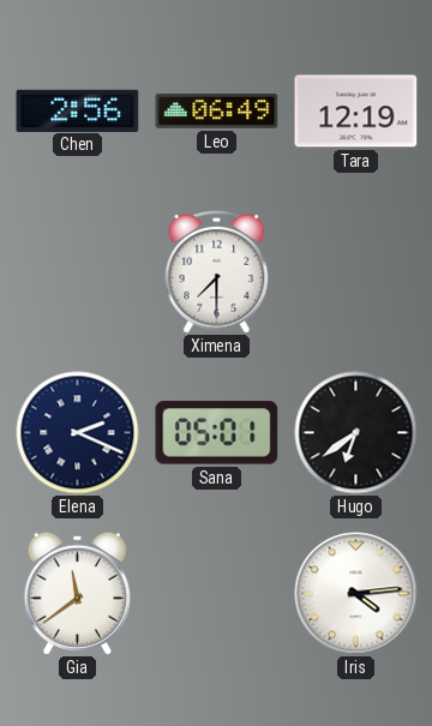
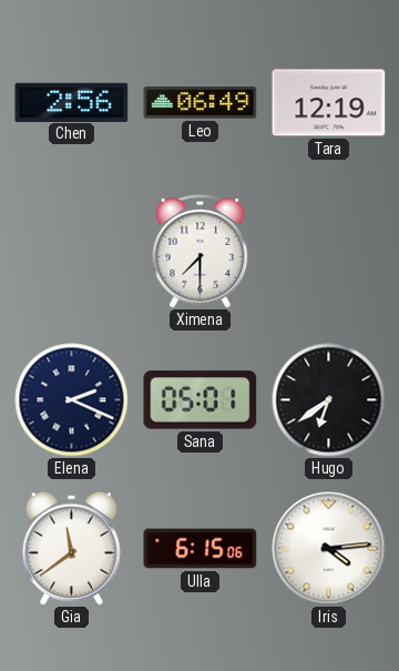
Ulla: none -> 6:15
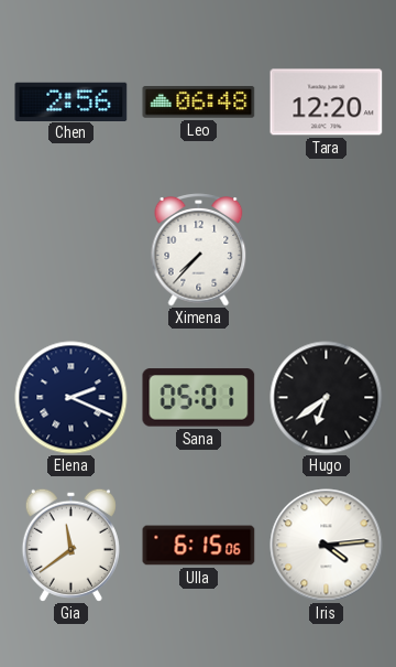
Leo: 06:49 -> 06:48
Tara: 12:19 -> 12:20
Ximena: 7:30 -> 7:37
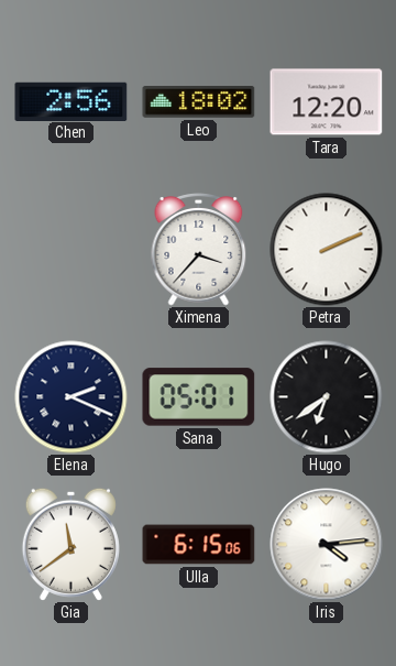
Leo: 06:48 -> 18:02
Ximena: 7:37 -> 3:37
Petra: none -> 2:11
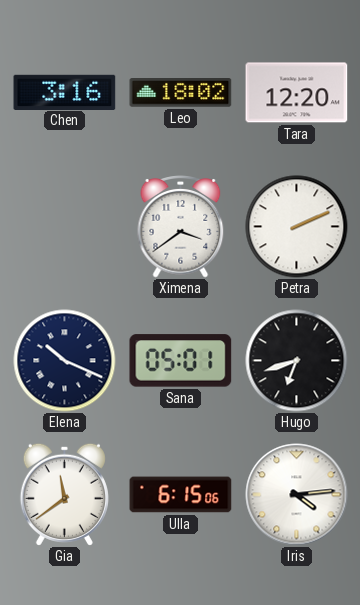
Chen: 2:56 -> 3:16
Ximena: 3:37 -> 3:39
Elena: 2:19 -> 10:19
Hugo: 6:39 -> 6:42
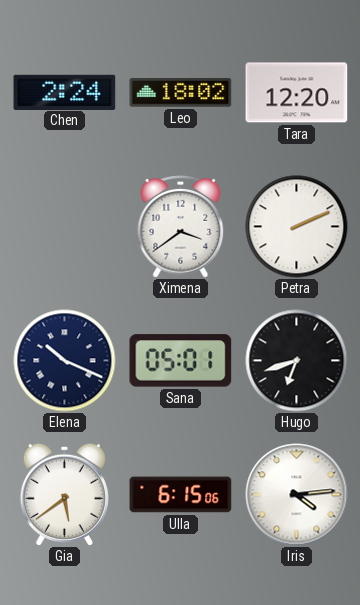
Chen: 3:16 -> 2:24
Gia: 11:39 -> 5:39
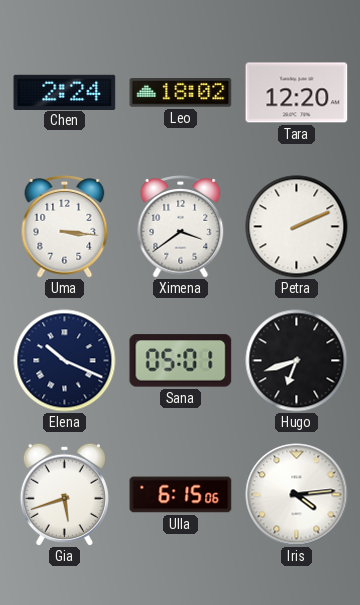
Uma: none -> 3:16
Gia: 5:39 -> 5:42
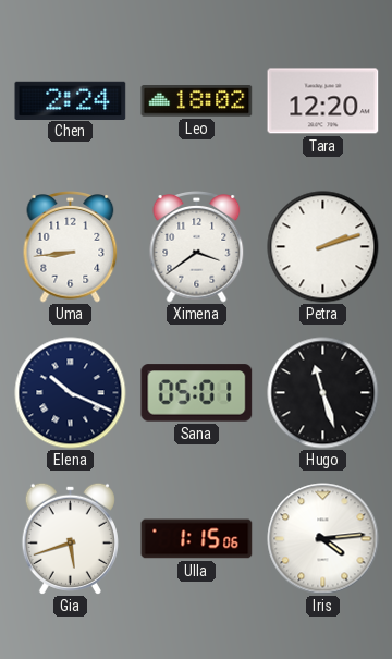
Uma: 3:16 -> 8:44
Petra: 2:11 -> 2:12
Hugo: 6:42 -> 11:27
Ulla: 6:15 -> 1:15
